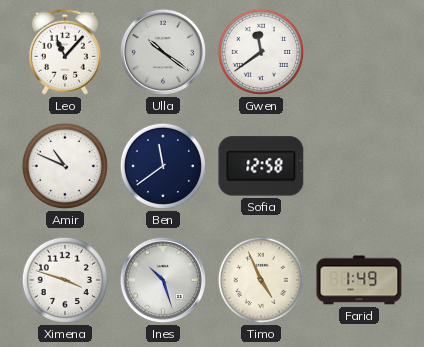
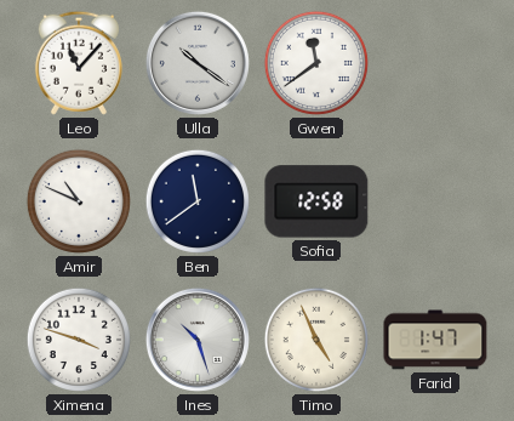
Farid: 1:49 -> 1:47
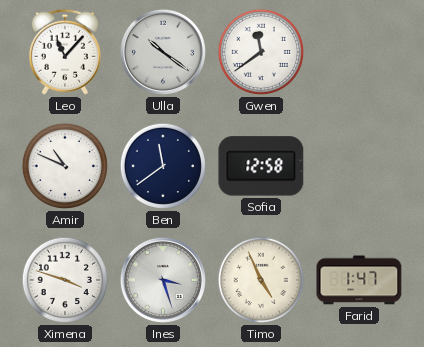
Ines: 10:27 -> 3:27
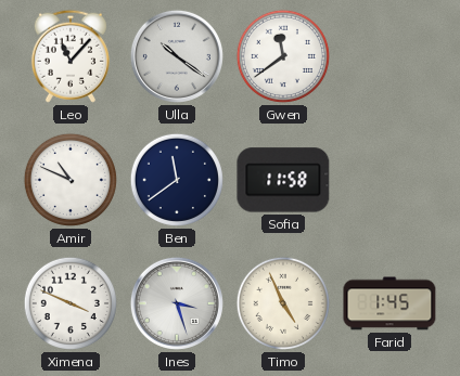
Sofia: 12:58 -> 11:58
Ximena: 3:48 -> 3:49
Farid: 1:47 -> 1:45
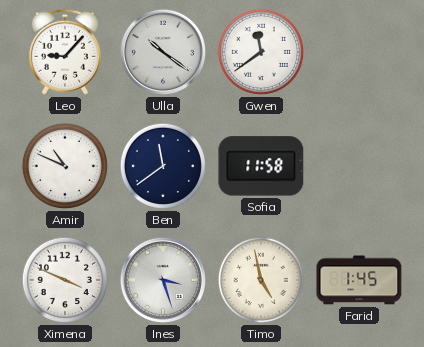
Leo: 11:07 -> 9:07
Timo: 4:56 -> 4:58
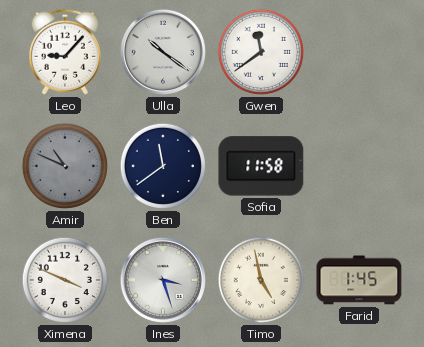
Amir dial: white -> grey
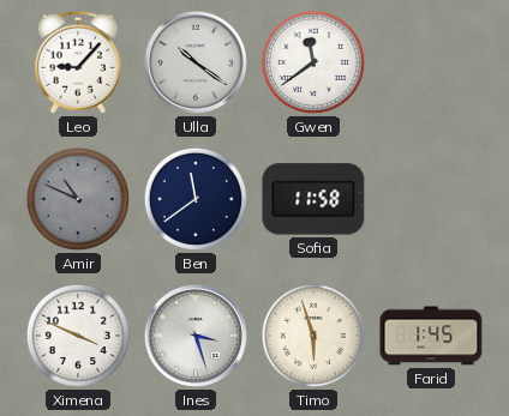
Timo: 4:58 -> 5:57
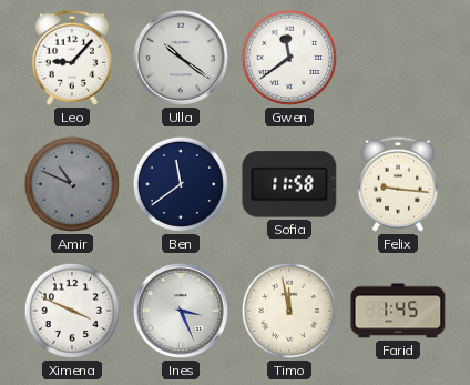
Felix: none -> 9:16
Ines: 3:27 -> 3:26
Timo: 5:57 -> 11:58
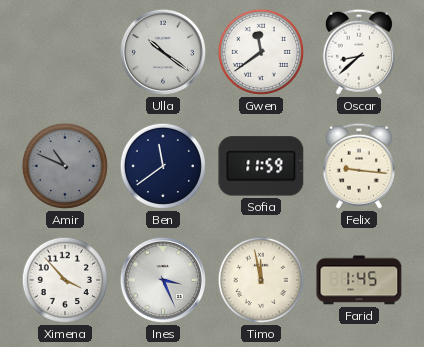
Leo: 9:07 -> none
Oscar: none -> 8:38
Sofia: 11:58 -> 11:59
Ximena: 3:49 -> 3:53
